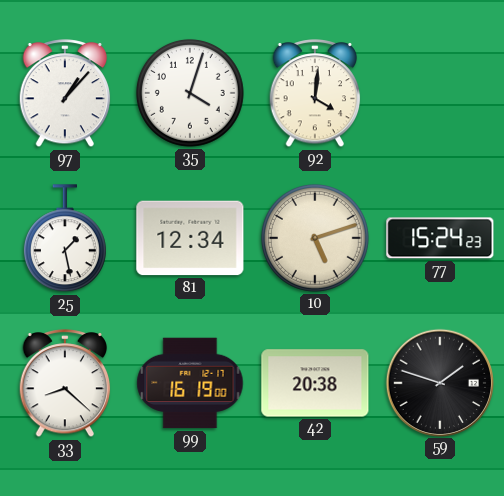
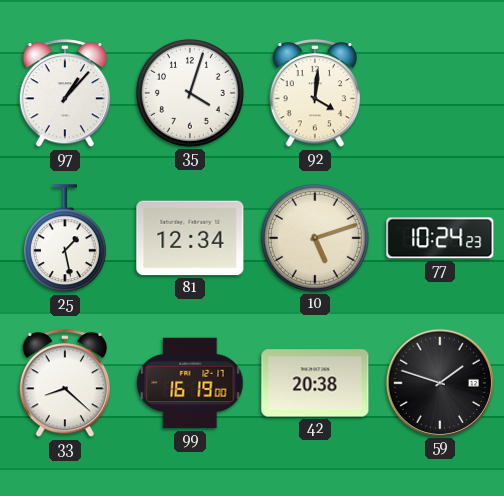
77: 15:24 -> 10:24
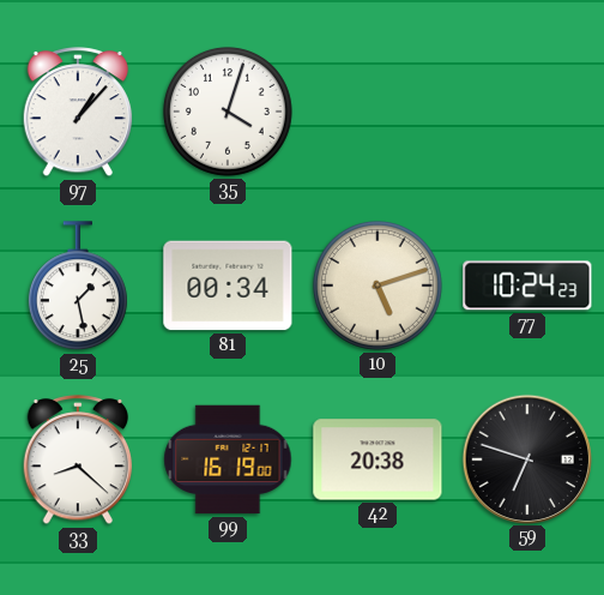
92: 4:01 -> none
81: 12:34 -> 00:34
59: 1:48 -> 6:48
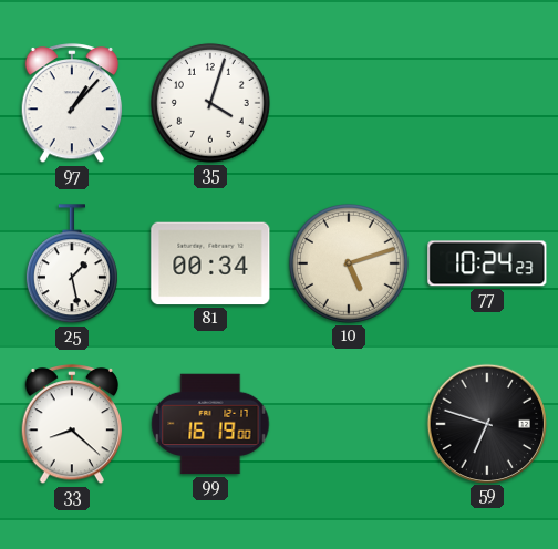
42: 20:38 -> none
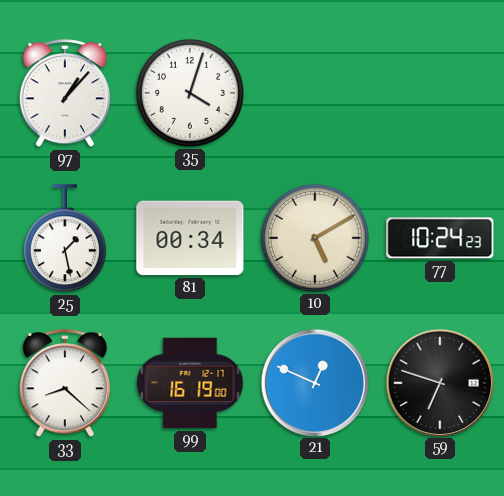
10: 5:12 -> 5:10
21: none -> 12:49
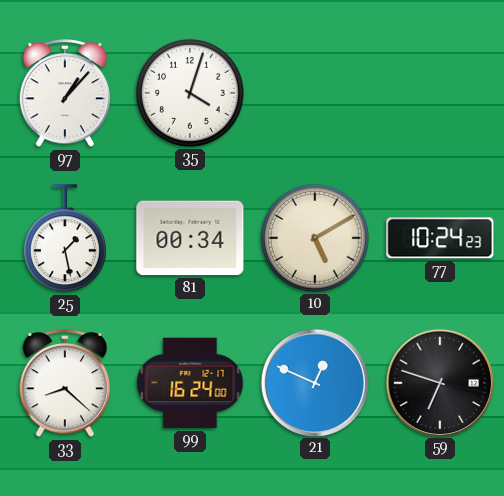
99: 16:19 -> 16:24
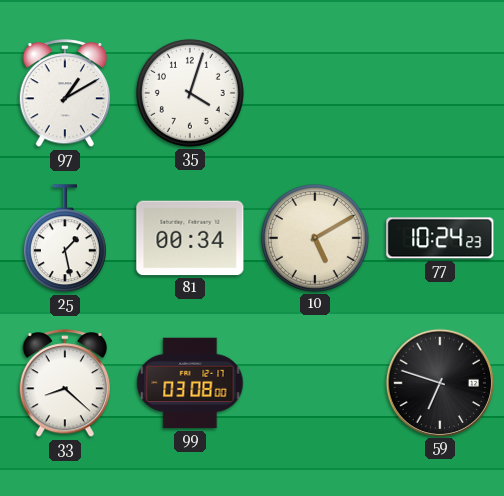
97: 1:07 -> 1:10
99: 16:24 -> 03:08
21: 12:49 -> none
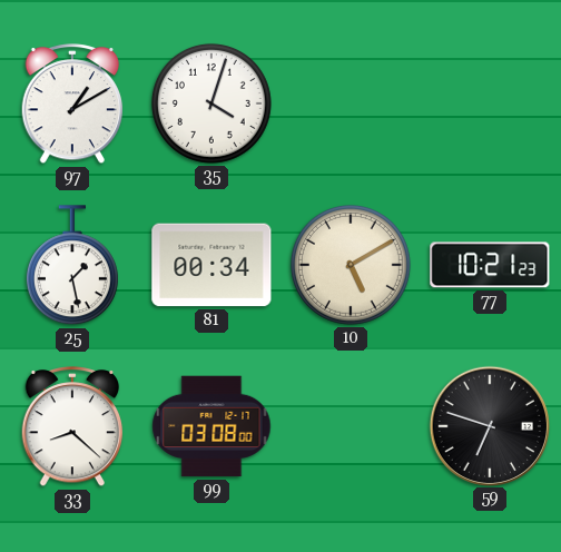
77: 10:24 -> 10:21
